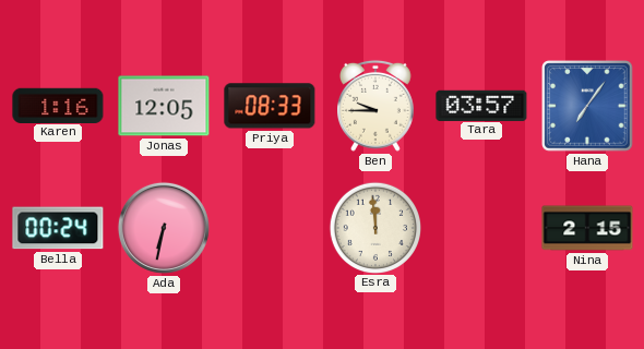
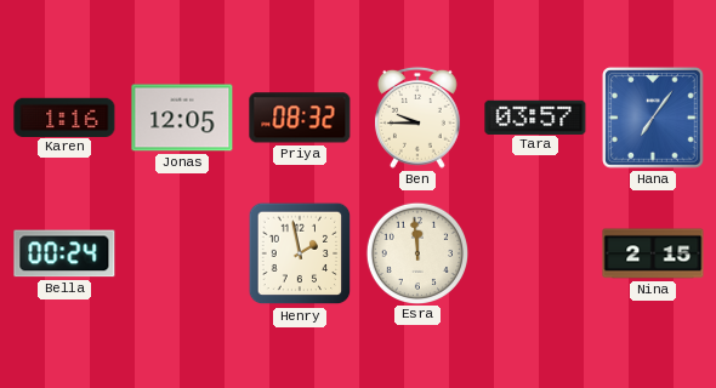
Priya: 08:33 -> 08:32
Ada: 6:32 -> none
Henry: none -> 1:58
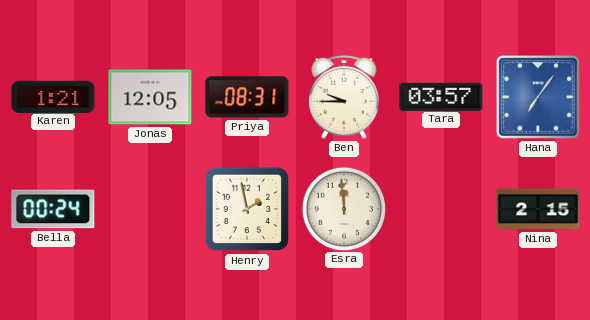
Karen: 1:16 -> 1:21
Priya: 08:32 -> 08:31
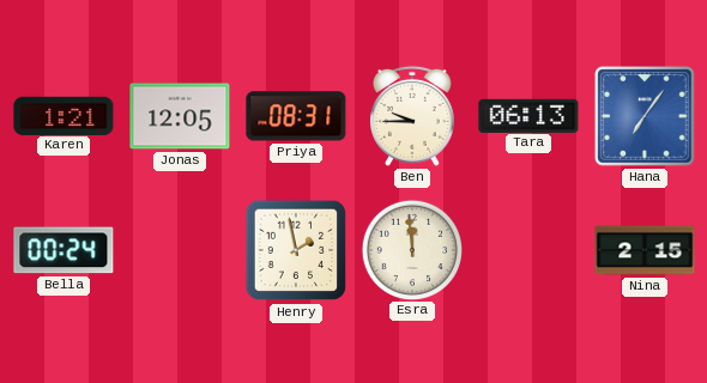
Tara: 03:57 -> 06:13
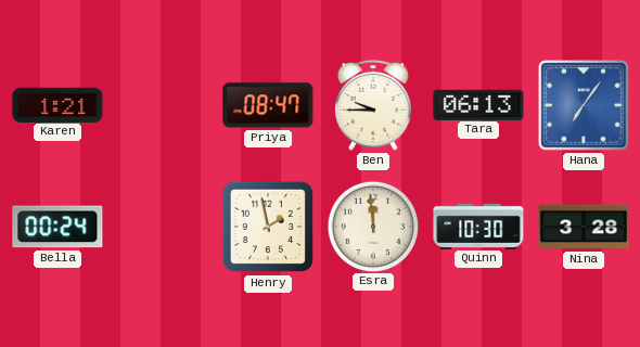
Jonas: 12:05 -> none
Priya: 08:31 -> 08:47
Quinn: none -> 10:30
Nina: 2:15 -> 3:28
